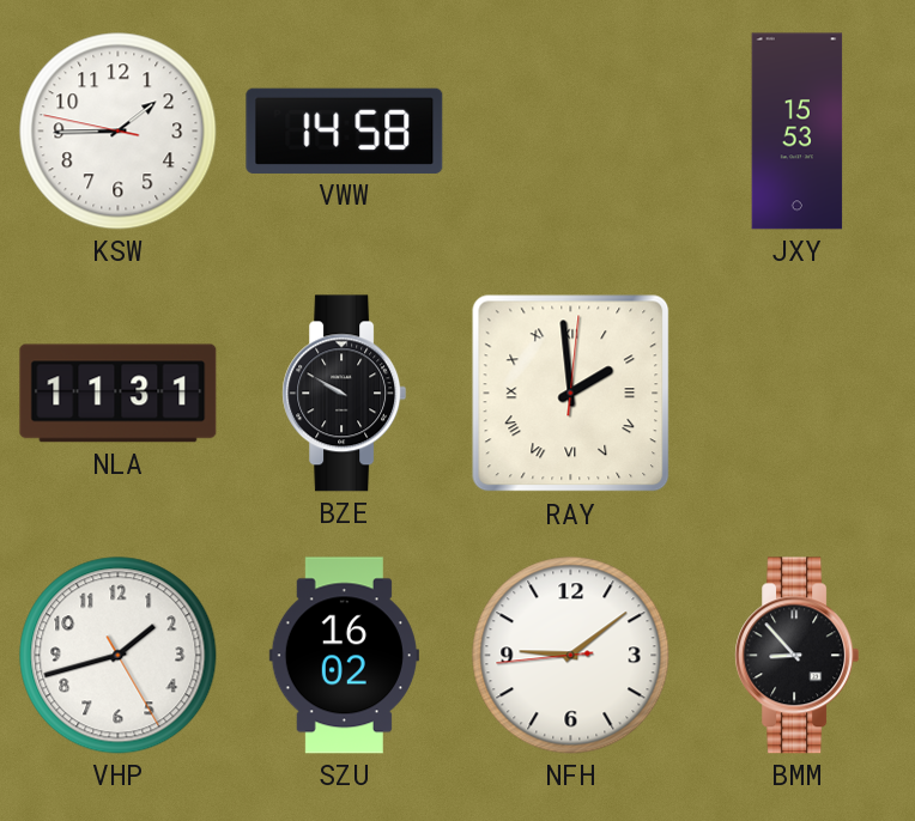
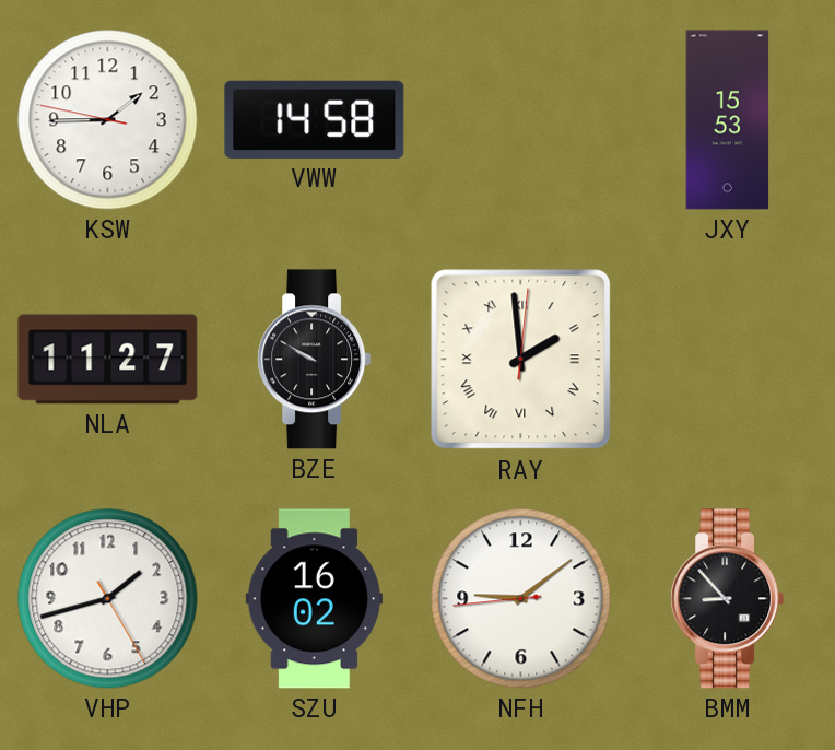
NLA: 11:31 -> 11:27
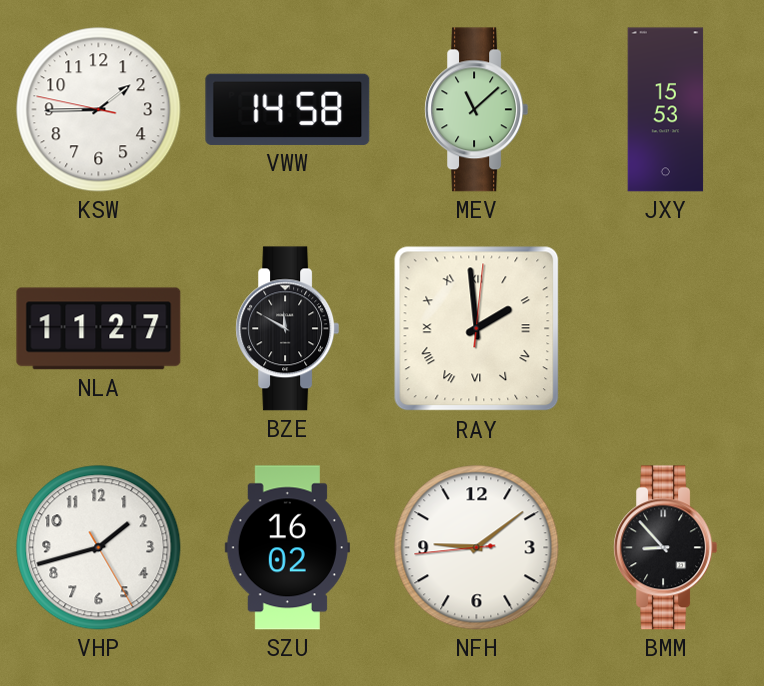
MEV: none -> 11:08
BZE: 9:50 -> 11:50
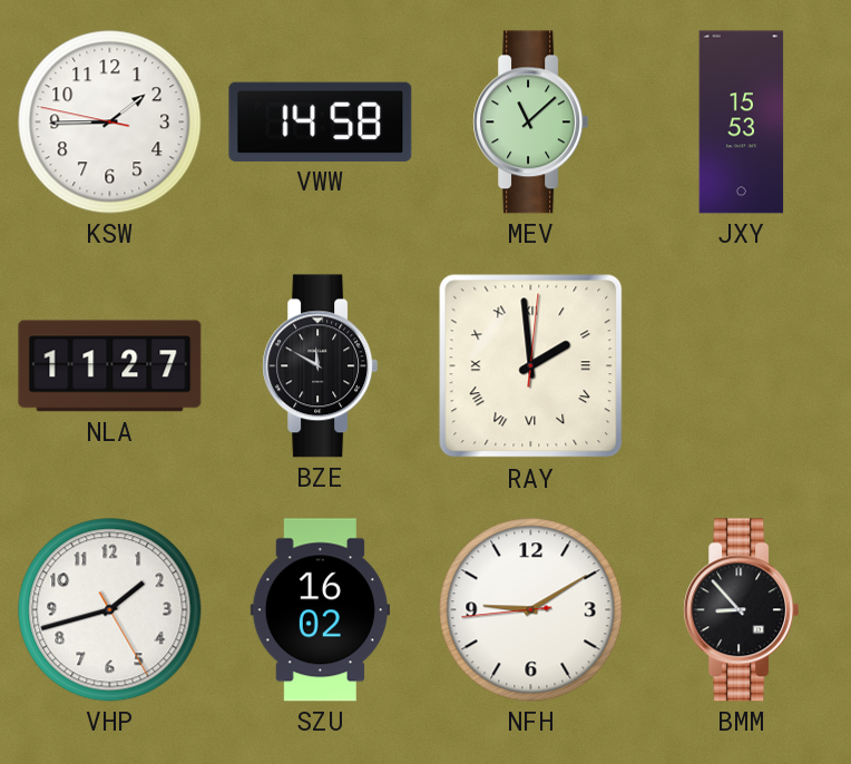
NFH: 9:08 -> 9:09
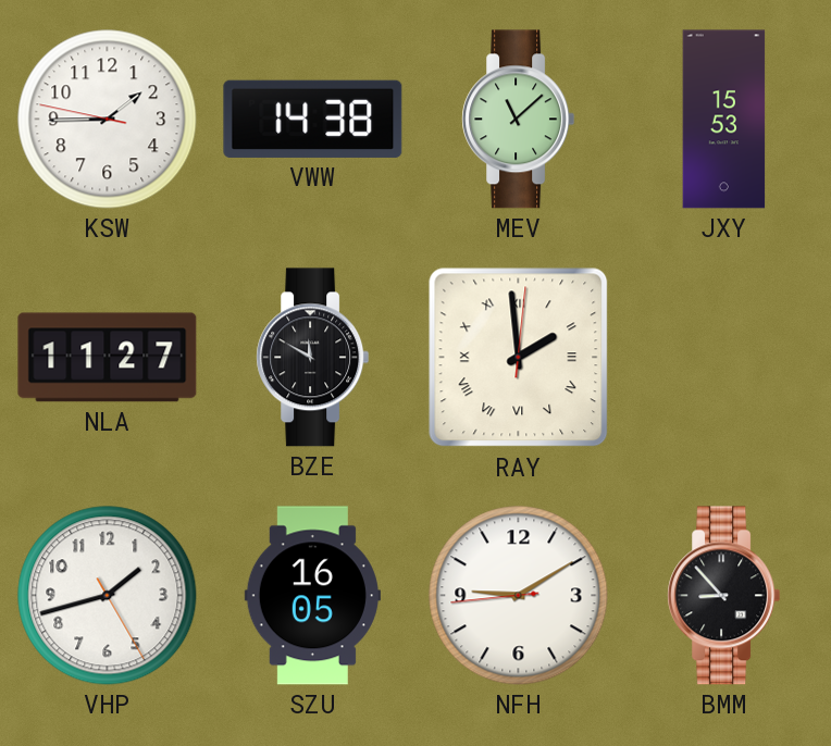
VWW: 14:58 -> 14:38
SZU: 16:02 -> 16:05
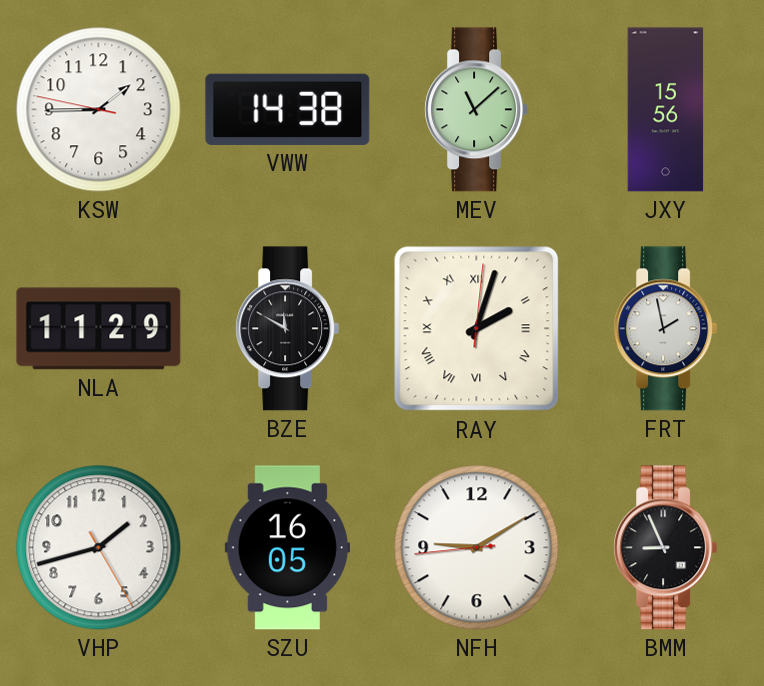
JXY: 15:53 -> 15:56
NLA: 11:27 -> 11:29
RAY: 1:59 -> 2:03
FRT: none -> 1:58
BMM: 8:53 -> 8:56
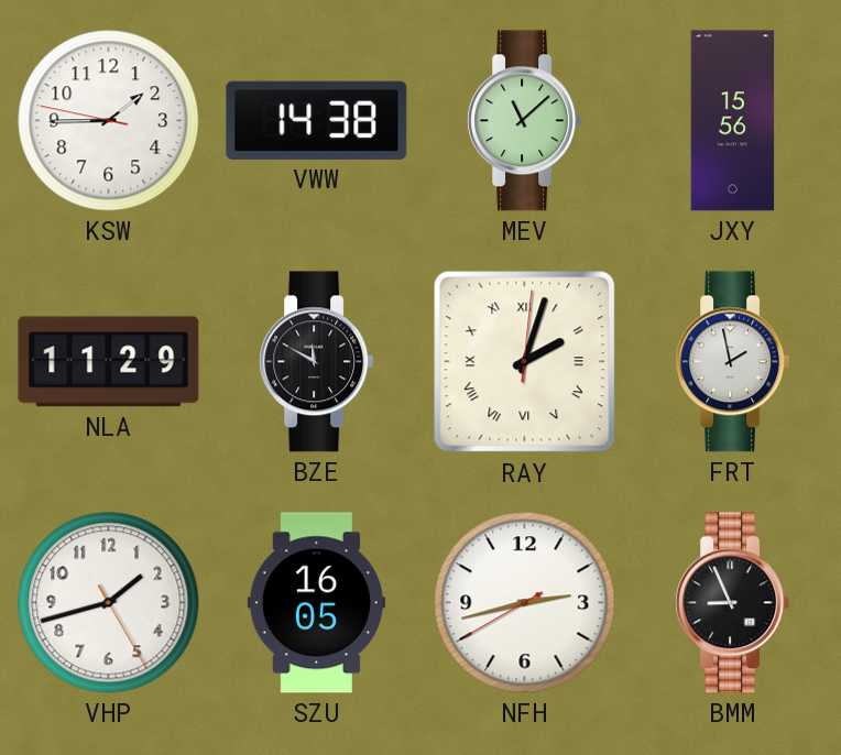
NFH: 9:09 -> 2:42
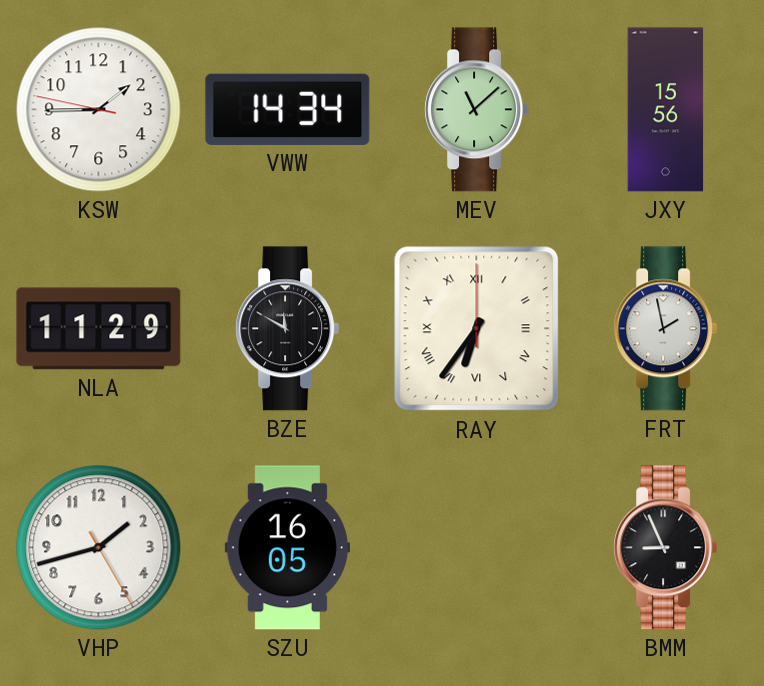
VWW: 14:38 -> 14:34
RAY: 2:03 -> 6:36
NFH: 2:42 -> none
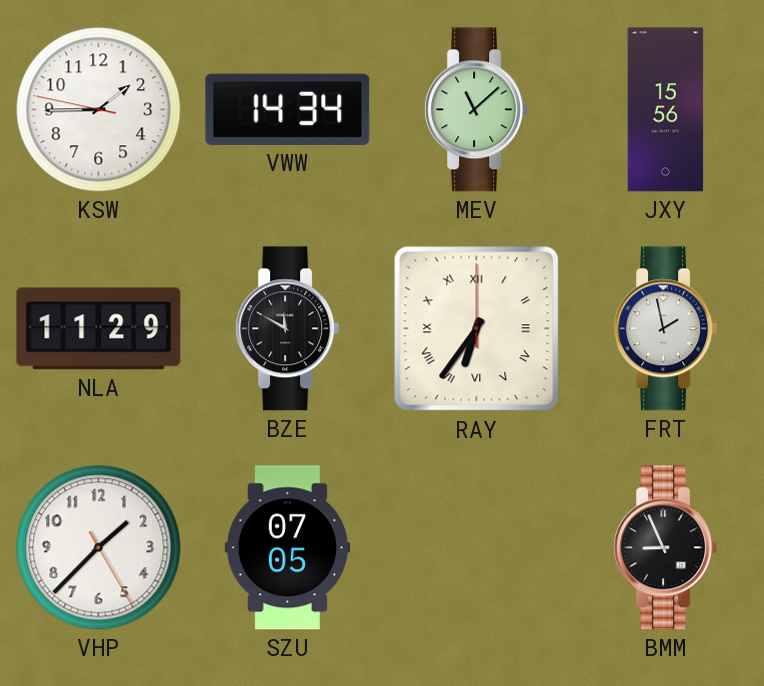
VHP: 1:42 -> 1:37
SZU: 16:05 -> 07:05
